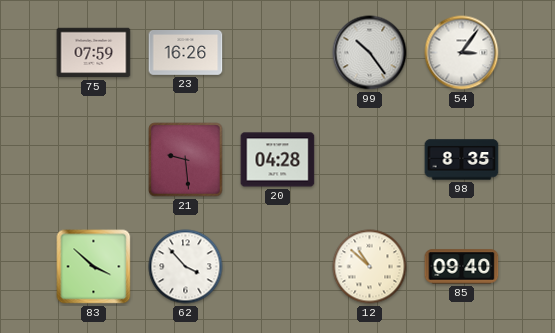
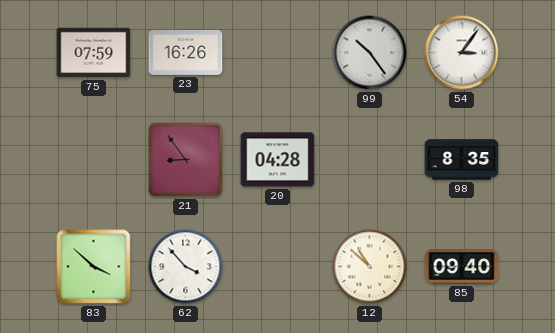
21: 9:29 -> 8:54
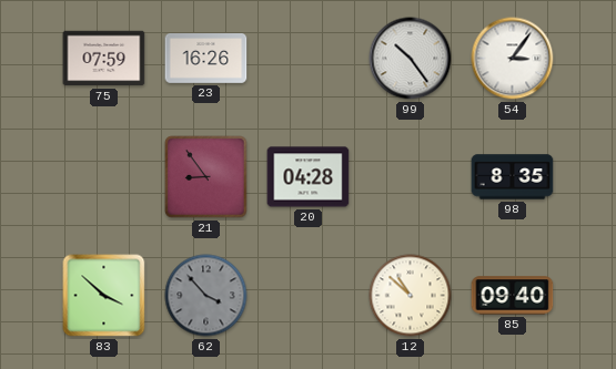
62 dial: white -> grey
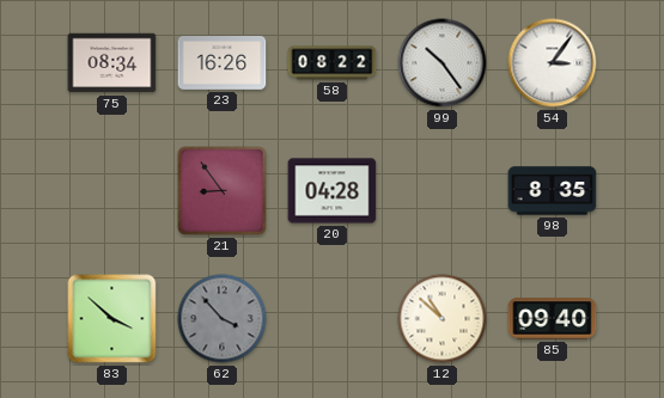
75: 07:59 -> 08:34
58: none -> 08:22
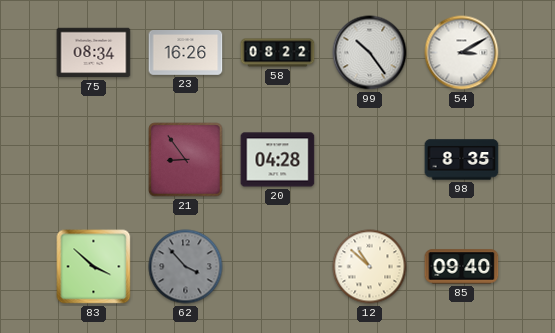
54: 3:06 -> 3:10
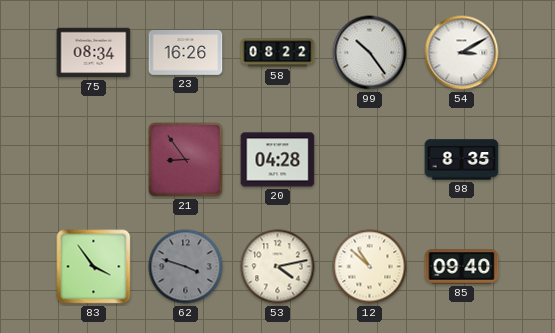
83: 3:52 -> 3:54
62: 3:53 -> 3:48
53: none -> 4:13
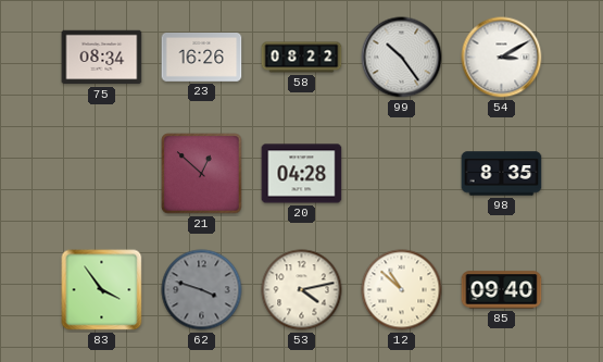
21: 8:54 -> 12:52
